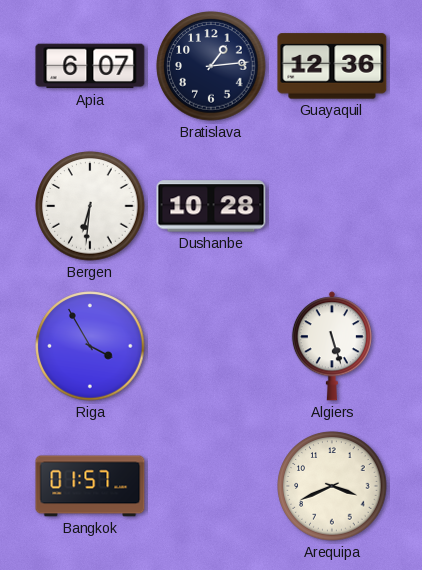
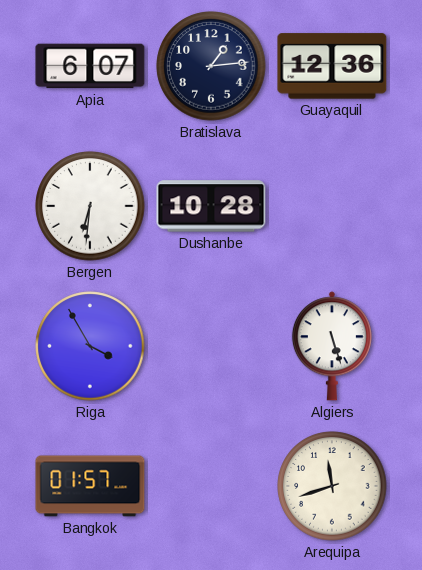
Arequipa: 3:41 -> 11:42
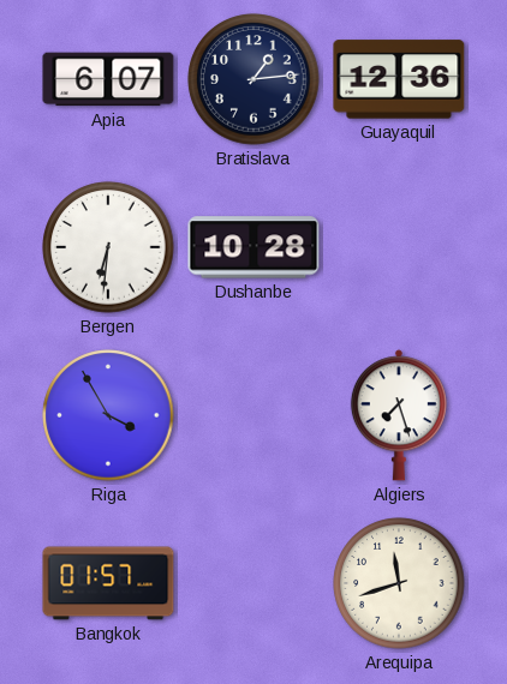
Algiers: 5:27 -> 7:27
